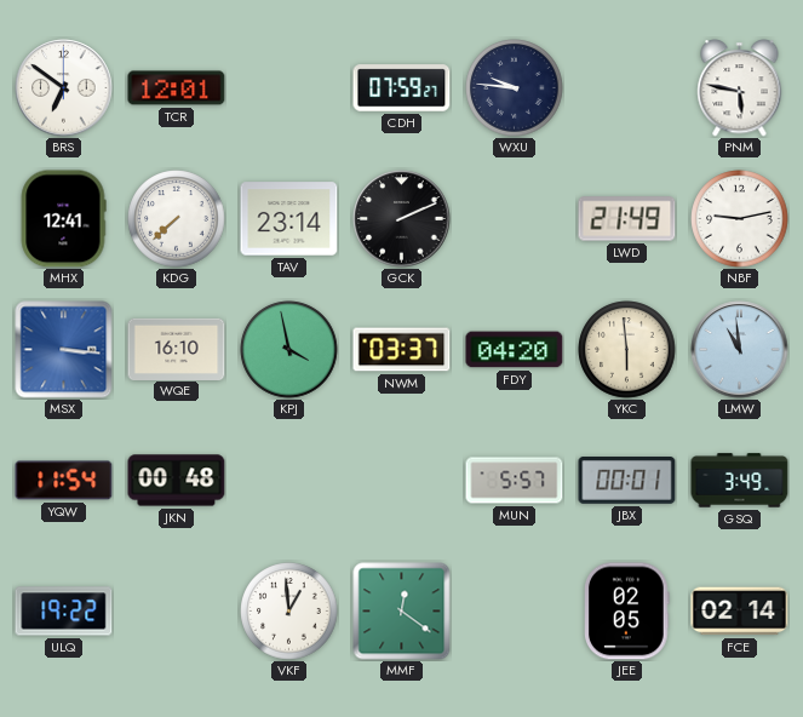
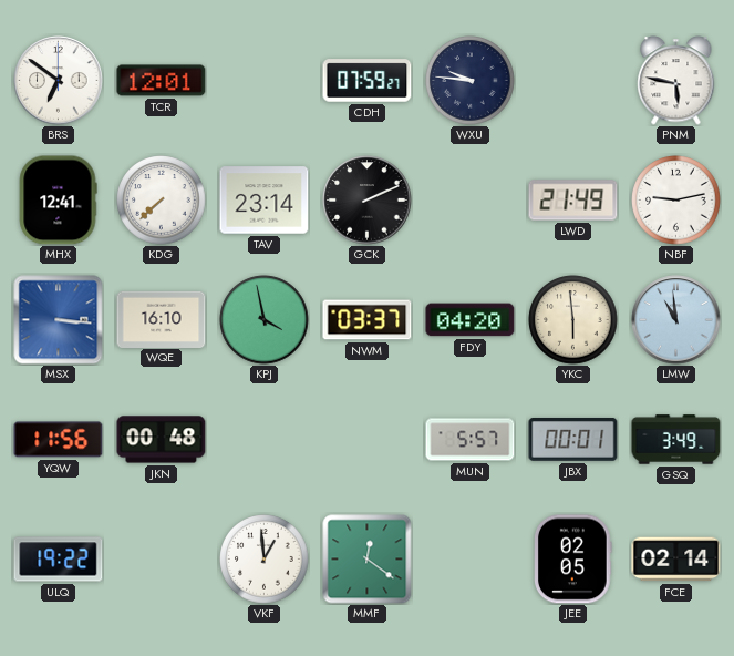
YQW: 11:54 -> 11:56
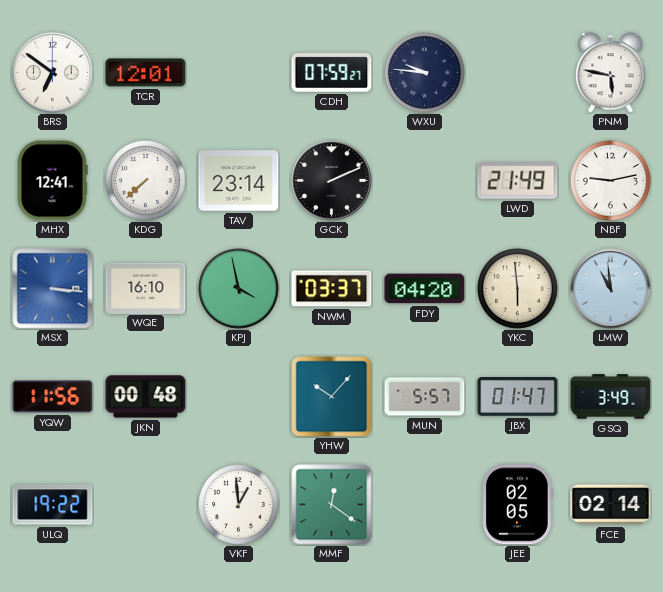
YHW: none -> 10:07
JBX: 00:01 -> 01:47
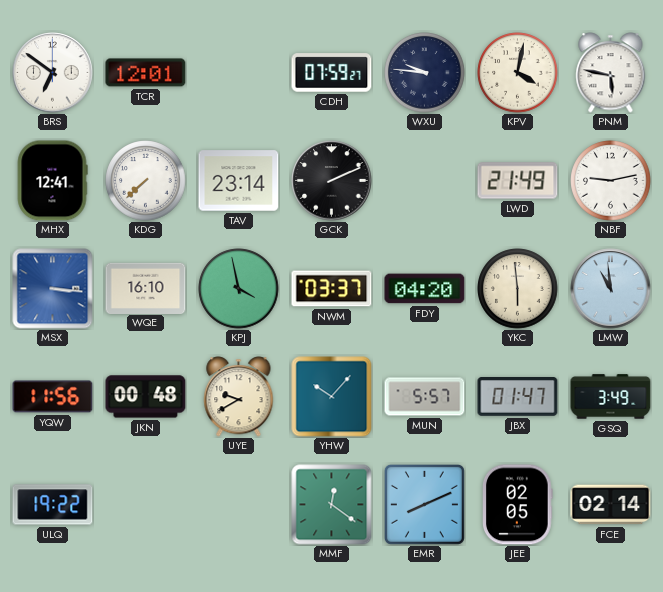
KPV: none -> 4:02
UYE: none -> 9:40
VKF: 12:59 -> none
EMR: none -> 8:11
